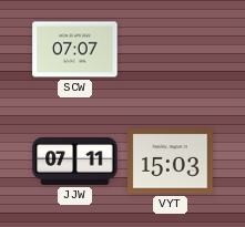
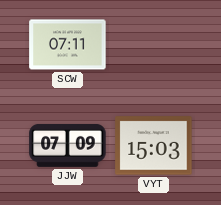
SCW: 07:07 -> 07:11
JJW: 07:11 -> 07:09
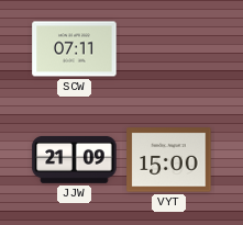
JJW: 07:09 -> 21:09
VYT: 15:03 -> 15:00
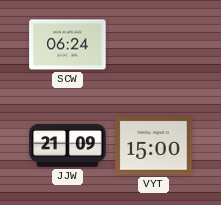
SCW: 07:11 -> 06:24
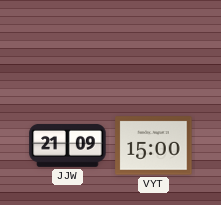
SCW: 06:24 -> none
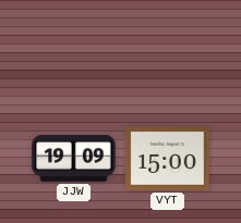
JJW: 21:09 -> 19:09
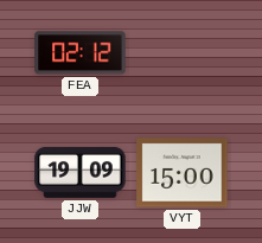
FEA: none -> 02:12
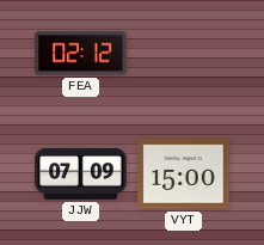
JJW: 19:09 -> 07:09
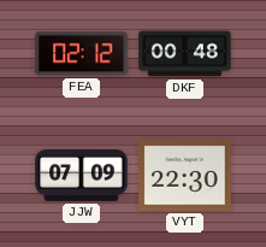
DKF: none -> 00:48
VYT: 15:00 -> 22:30
